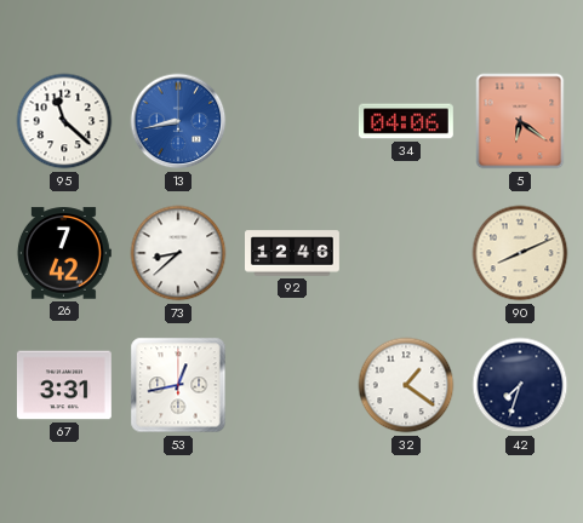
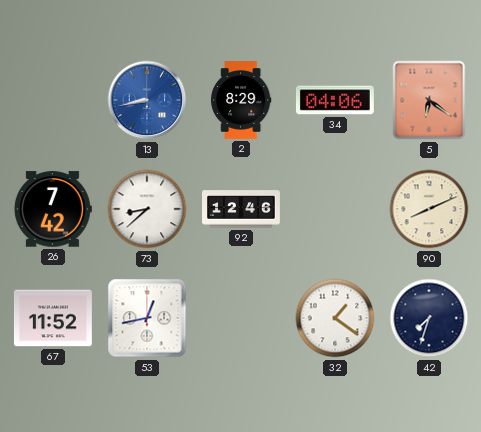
95: 11:22 -> none
2: none -> 8:29
67: 3:31 -> 11:52
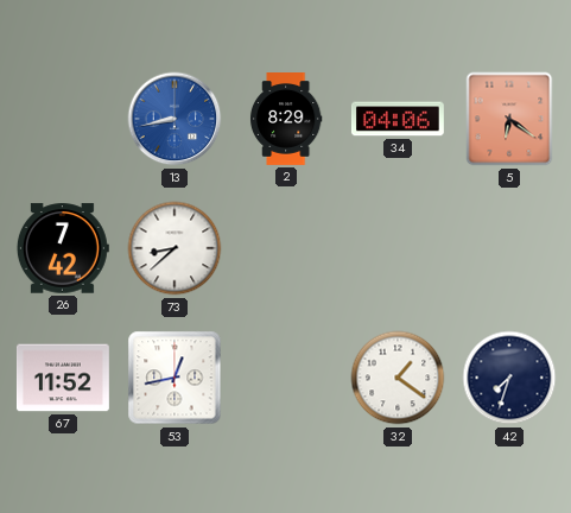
92: 12:46 -> none
90: 8:11 -> none
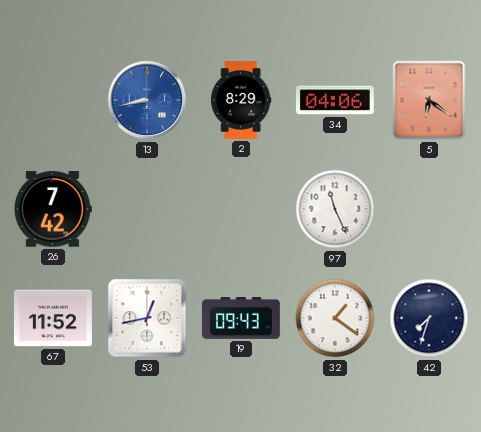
73: 8:38 -> none
97: none -> 11:26
19: none -> 09:43
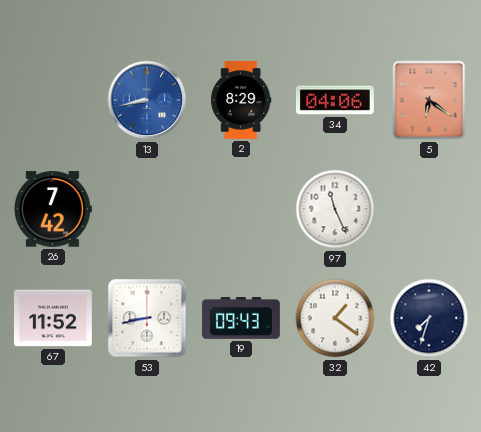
53: 12:43 -> 8:43
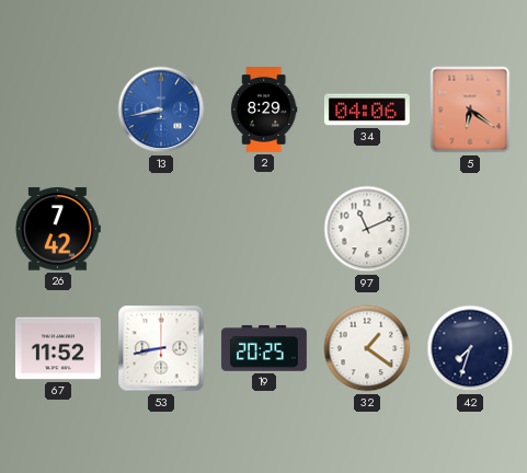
97: 11:26 -> 11:11
19: 09:43 -> 20:25
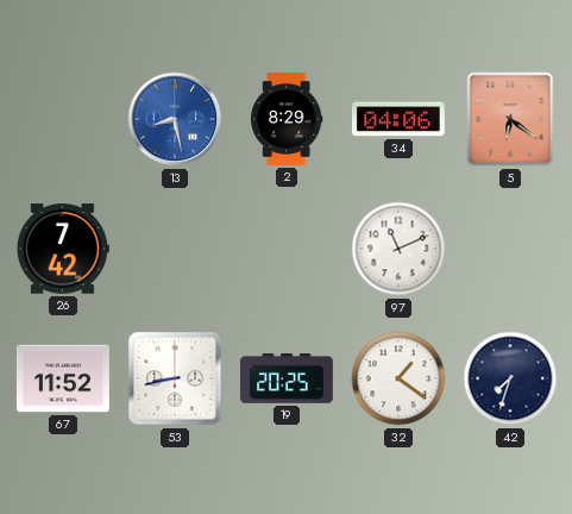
13: 8:43 -> 8:28
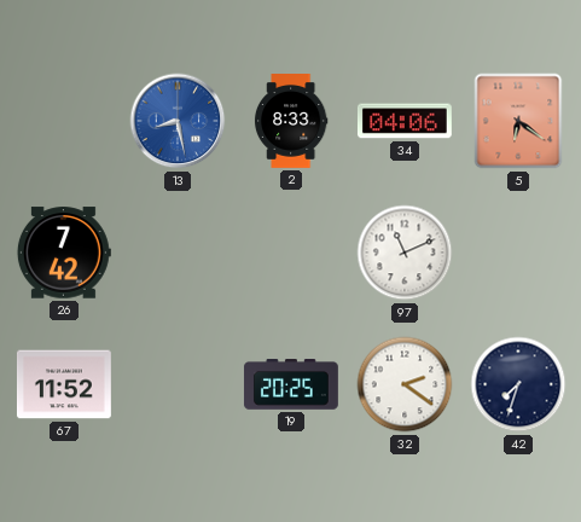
2: 8:29 -> 8:33
53: 8:43 -> none
32: 1:21 -> 2:21
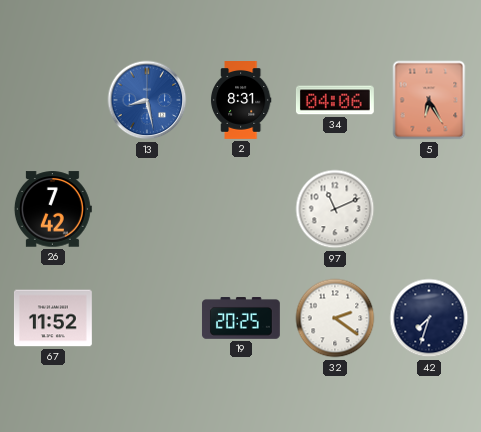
2: 8:33 -> 8:31
5: 6:21 -> 6:25
